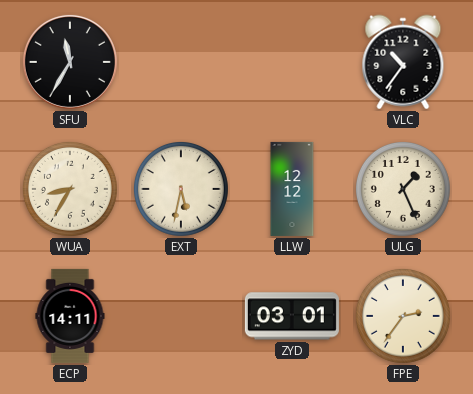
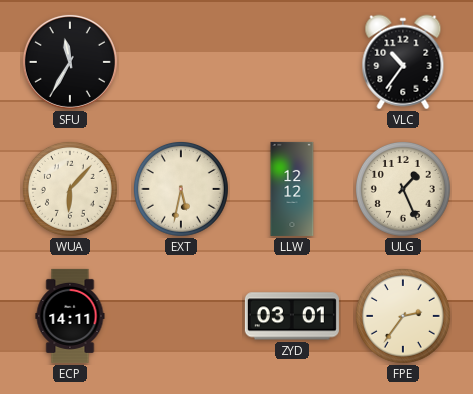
WUA: 8:35 -> 6:07
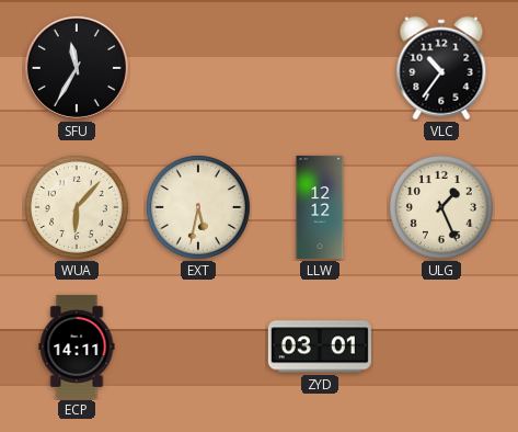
FPE: 2:36 -> none
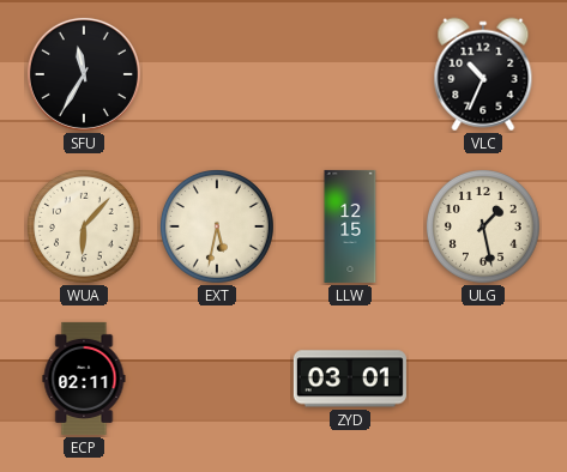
VLC: 10:36 -> 10:34
LLW: 12:12 -> 12:15
ULG: 1:26 -> 1:28
ECP: 14:11 -> 02:11
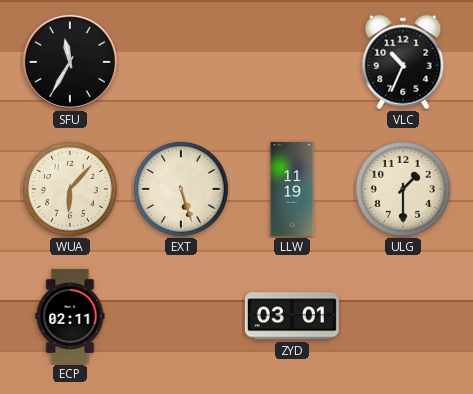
EXT: 5:32 -> 5:27
LLW: 12:15 -> 11:19
ULG: 1:28 -> 1:30
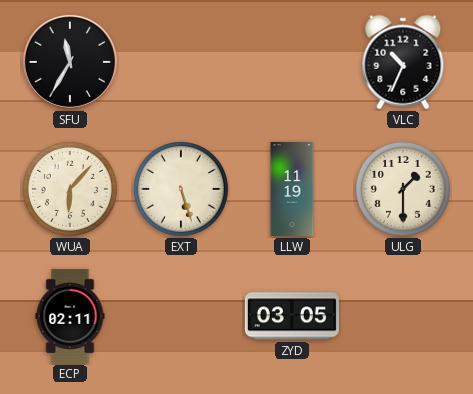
ZYD: 03:01 -> 03:05
